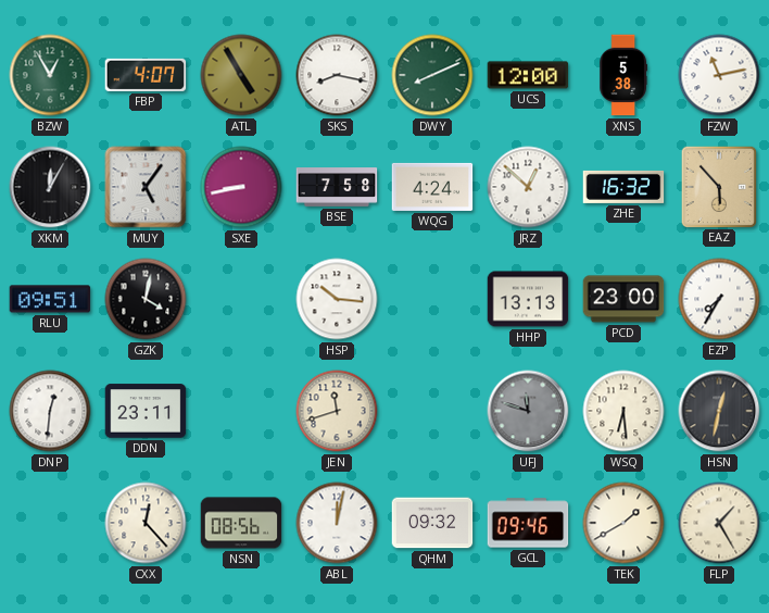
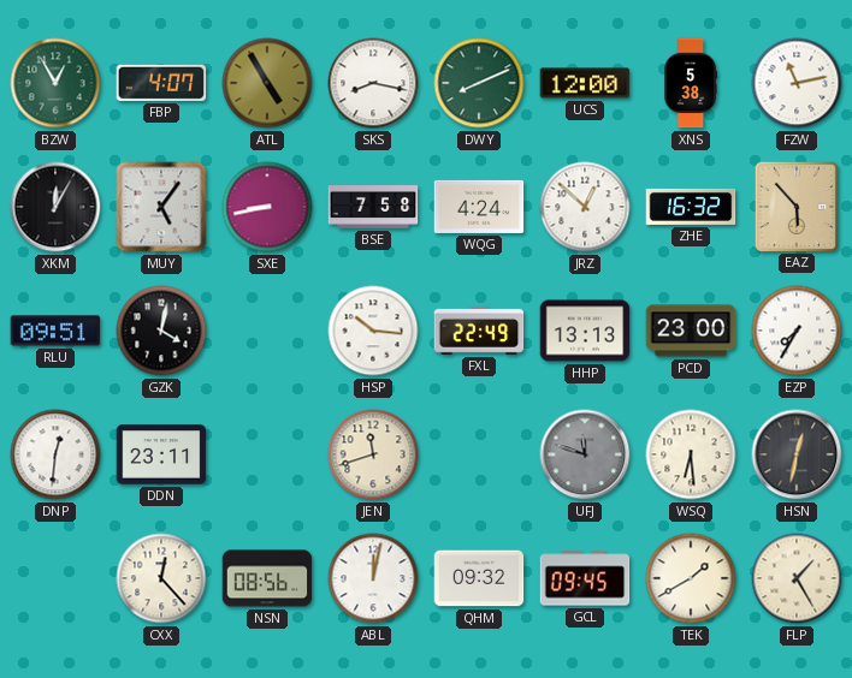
FXL: none -> 22:49
GCL: 09:46 -> 09:45
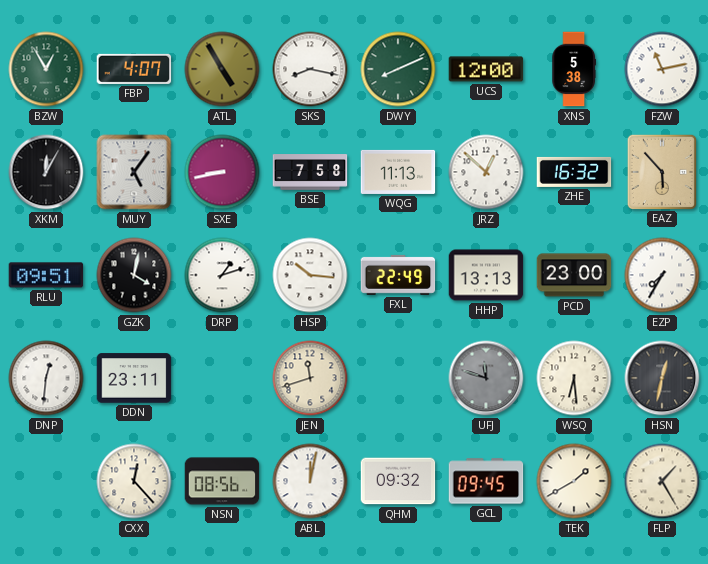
WQG: 4:24 -> 11:13
DRP: none -> 1:12
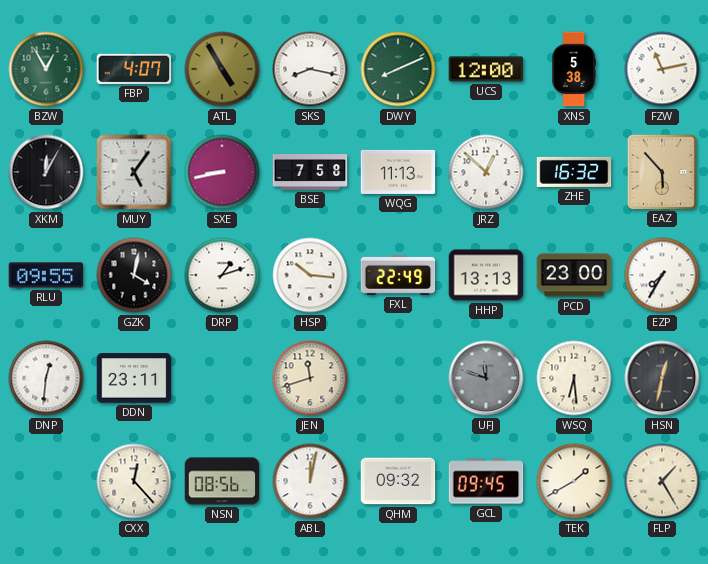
RLU: 09:51 -> 09:55
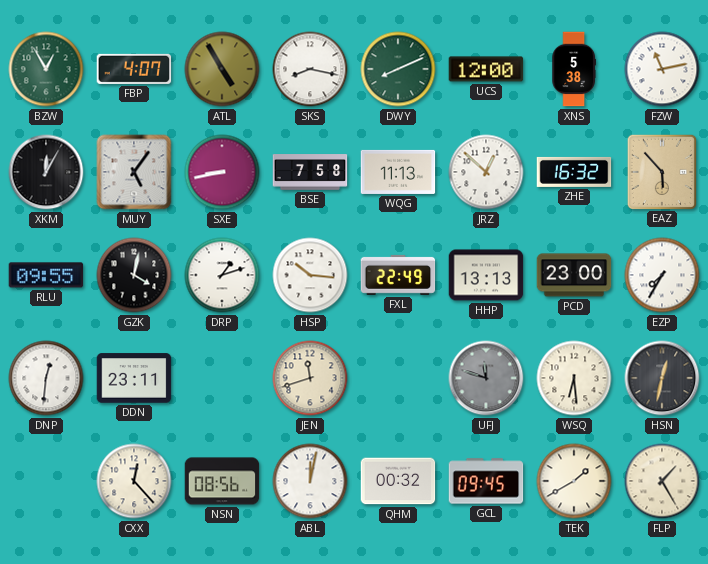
QHM: 09:32 -> 00:32
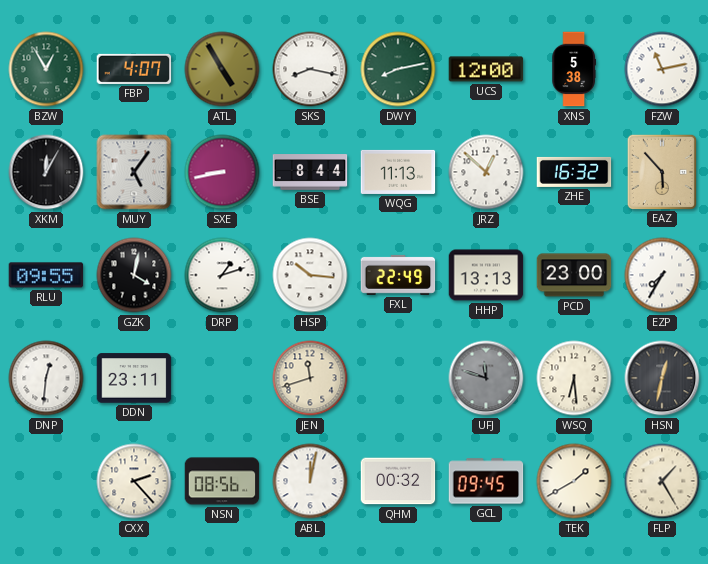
DWY: 8:11 -> 8:13
BSE: 7:58 -> 8:44
CXX: 12:23 -> 2:23
